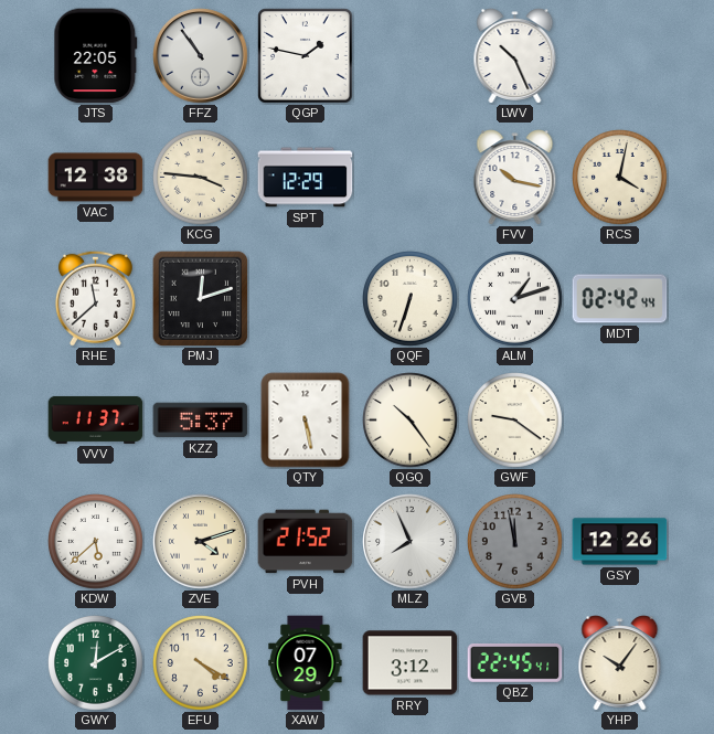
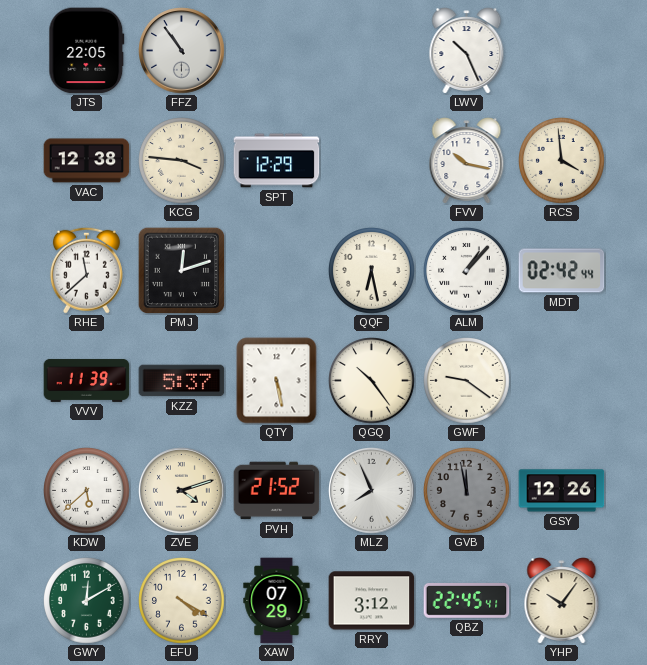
QGP: 1:47 -> none
RCS: 4:02 -> 3:59
QQF: 6:33 -> 6:28
ALM: 1:12 -> 1:07
VVV: 11:37 -> 11:39
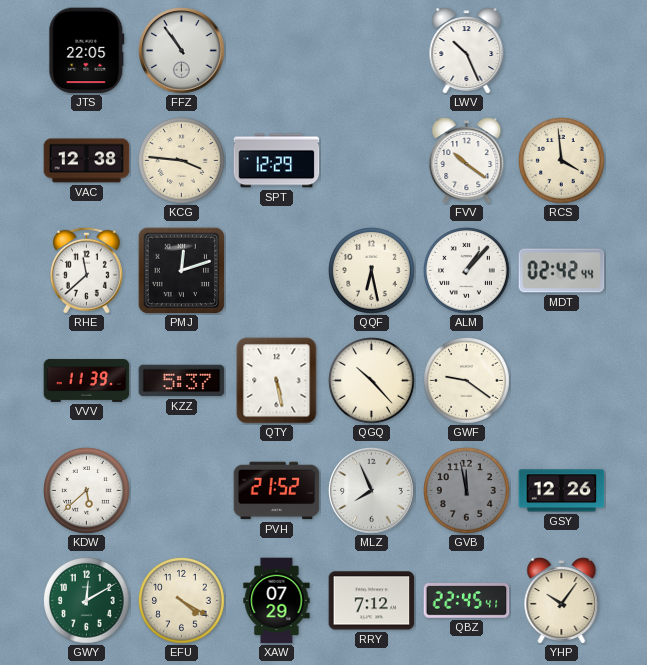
FVV: 10:17 -> 10:21
QGQ: 10:24 -> 10:23
ZVE: 4:12 -> none
RRY: 3:12 -> 7:12
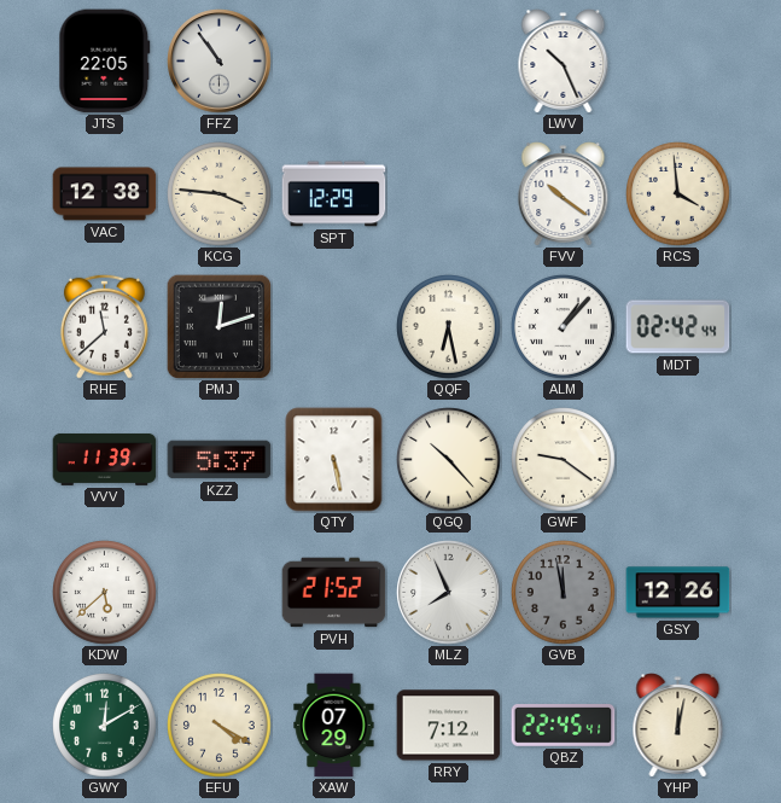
YHP: 10:06 -> 12:02
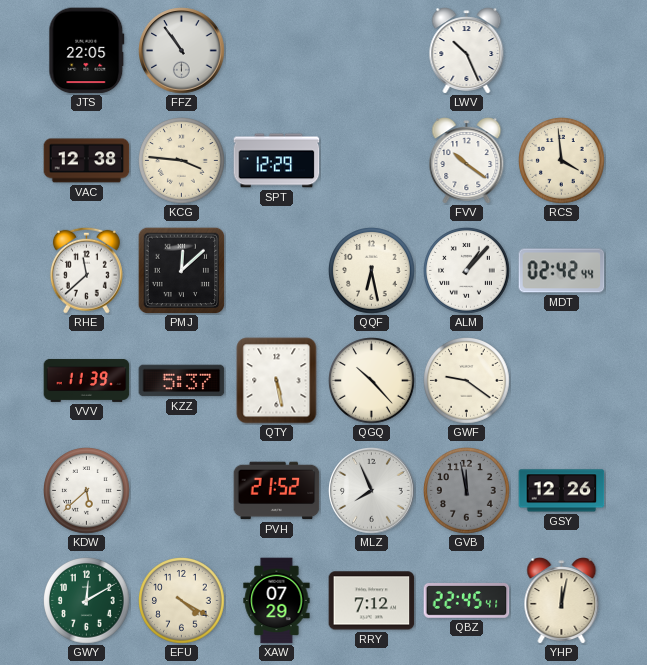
PMJ: 12:12 -> 12:08
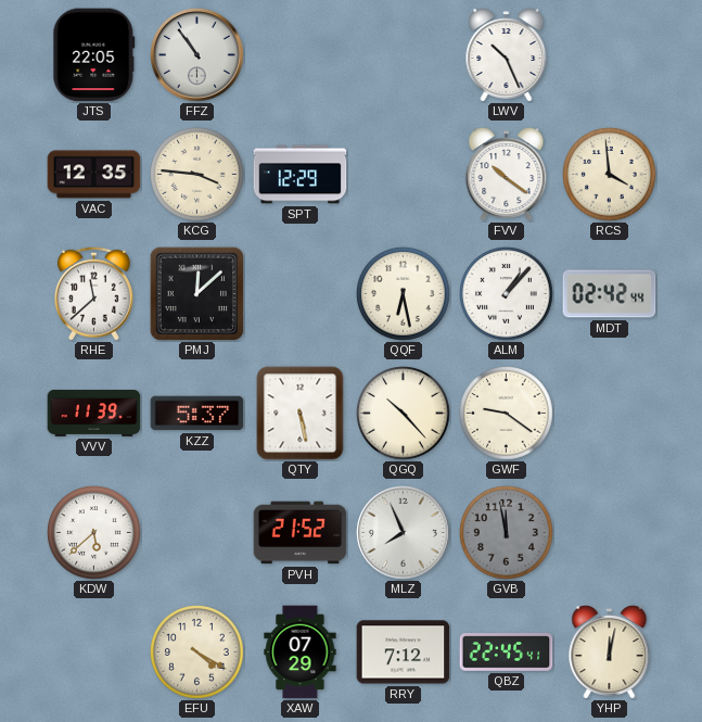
VAC: 12:38 -> 12:35
GSY: 12:26 -> none
GWY: 12:10 -> none
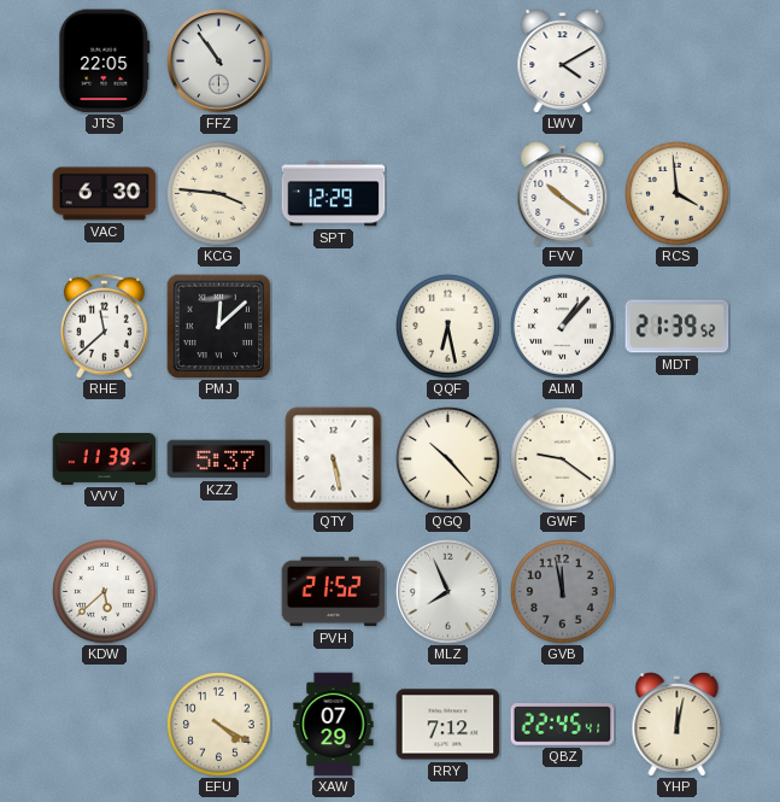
LWV: 10:26 -> 4:10
VAC: 12:35 -> 6:30
MDT: 02:42 -> 21:39
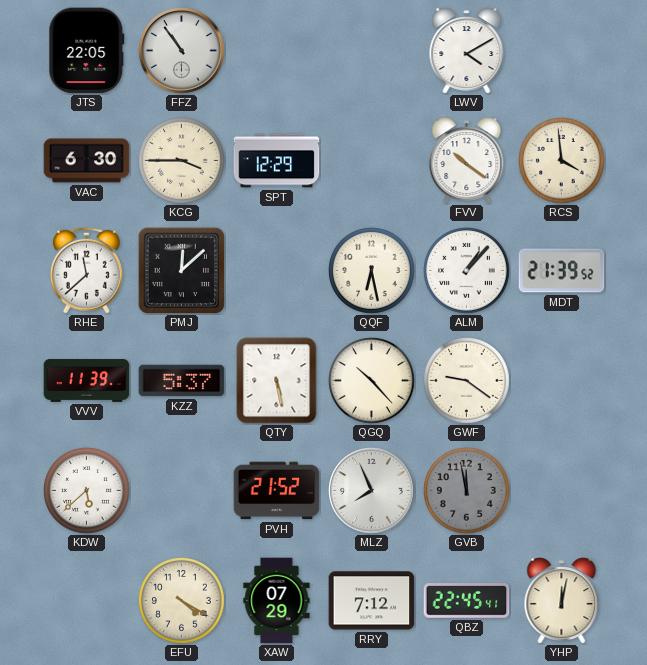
KCG: 3:46 -> 3:45
